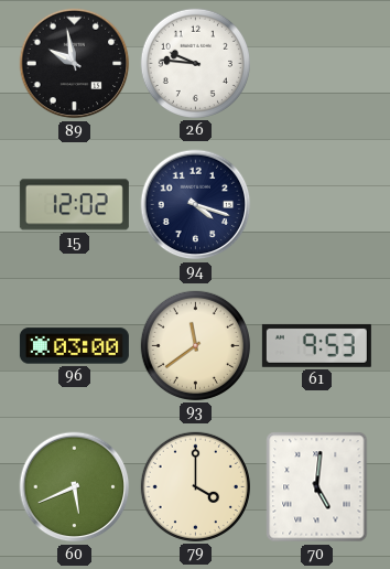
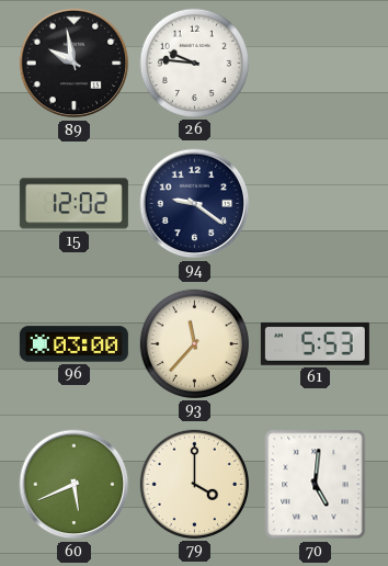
94: 4:18 -> 9:21
93: 11:39 -> 11:37
61: 9:53 -> 5:53
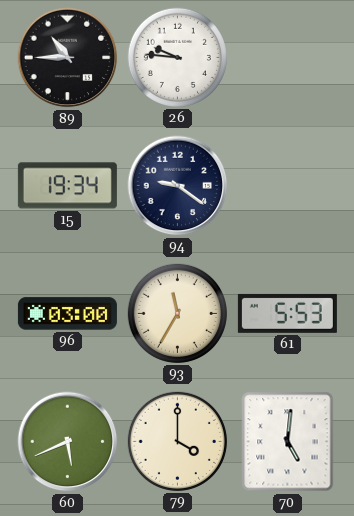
89: 9:58 -> 10:45
15: 12:02 -> 19:34
93: 11:37 -> 11:35
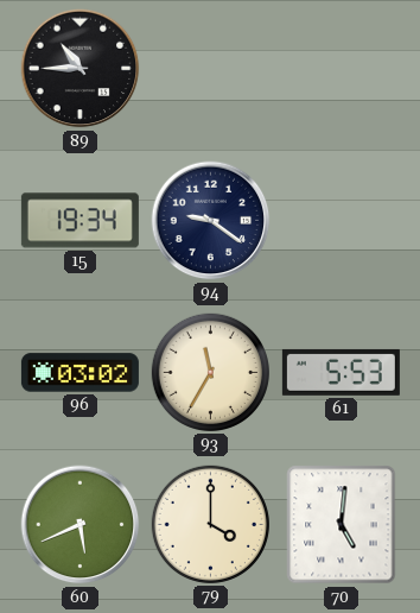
26: 9:46 -> none
96: 03:00 -> 03:02
